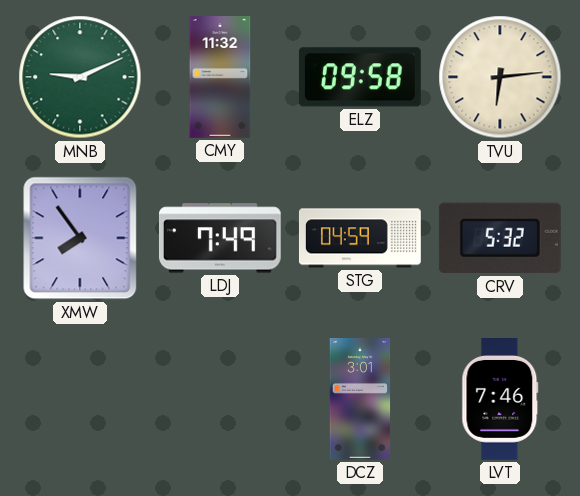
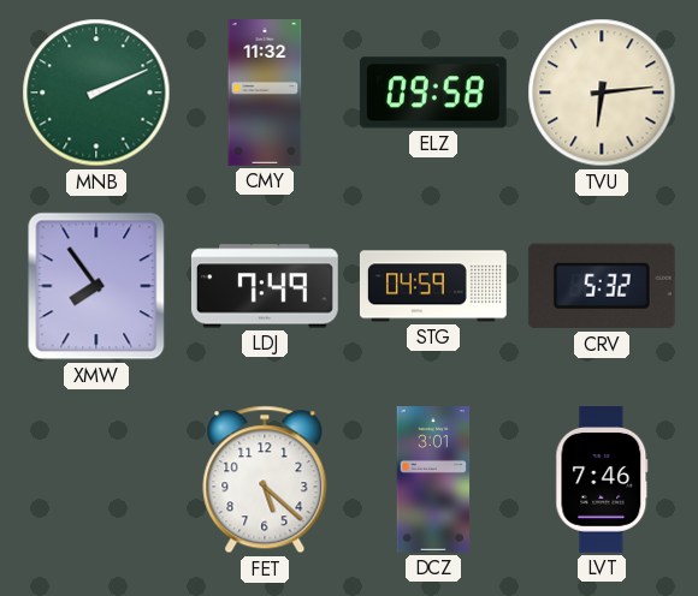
MNB: 9:11 -> 2:11
FET: none -> 5:22
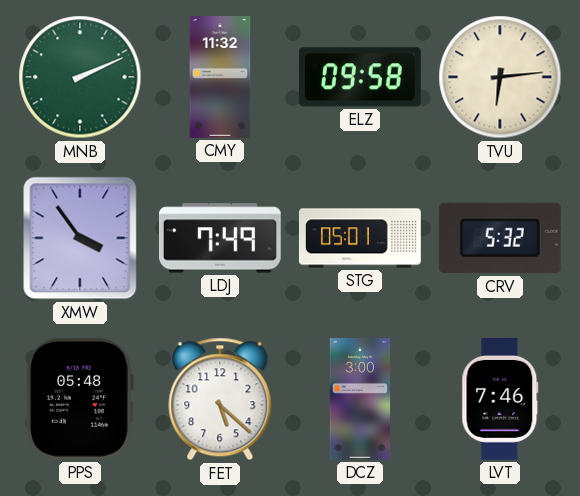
XMW: 7:54 -> 3:54
STG: 04:59 -> 05:01
PPS: none -> 05:48
DCZ: 3:01 -> 3:00
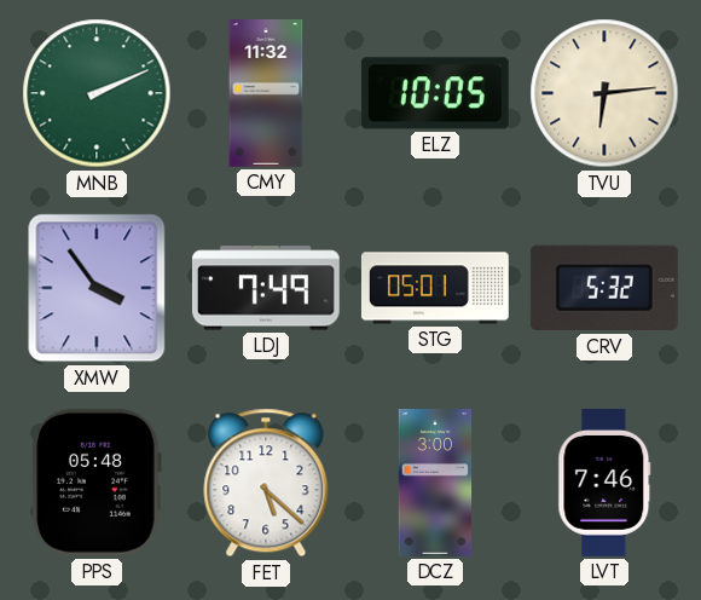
ELZ: 09:58 -> 10:05
